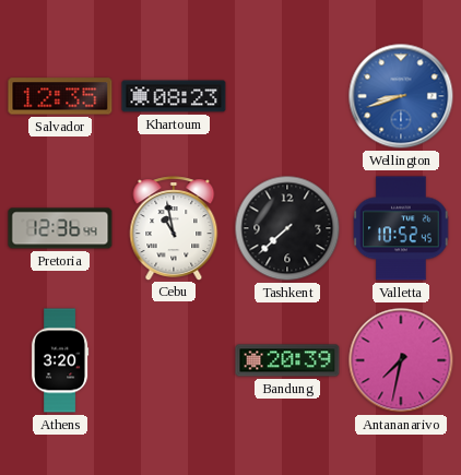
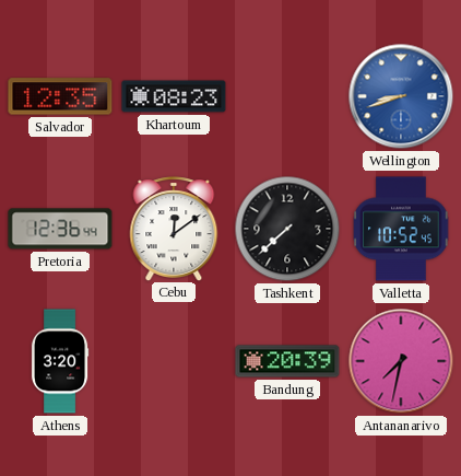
Cebu: 10:58 -> 12:09
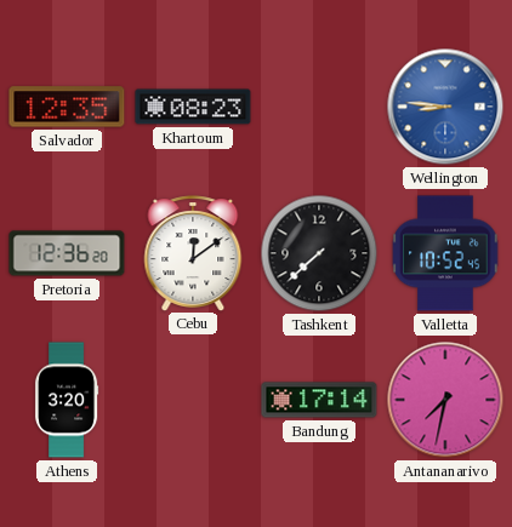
Wellington: 8:42 -> 8:46
Pretoria: 12:36:44 -> 12:36:20
Bandung: 20:39 -> 17:14
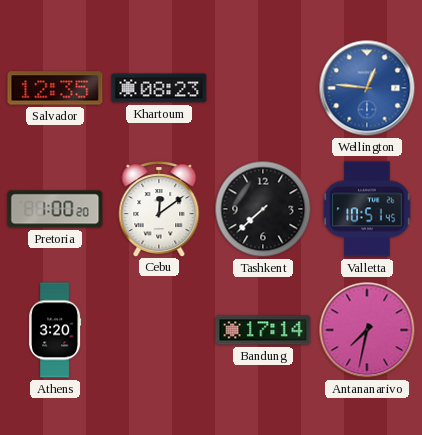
Wellington: 8:46 -> 12:46
Pretoria: 12:36 -> 1:00
Valletta: 10:52 -> 10:51
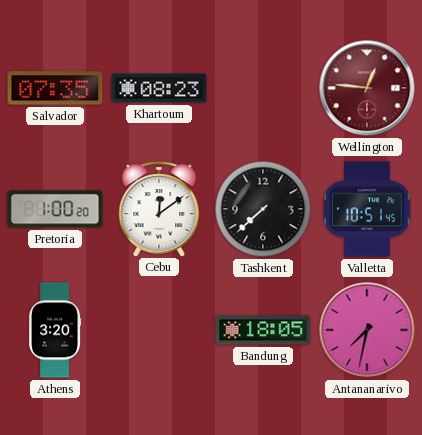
Salvador: 12:35 -> 07:35
Wellington dial: blue -> burgundy
Bandung: 17:14 -> 18:05
